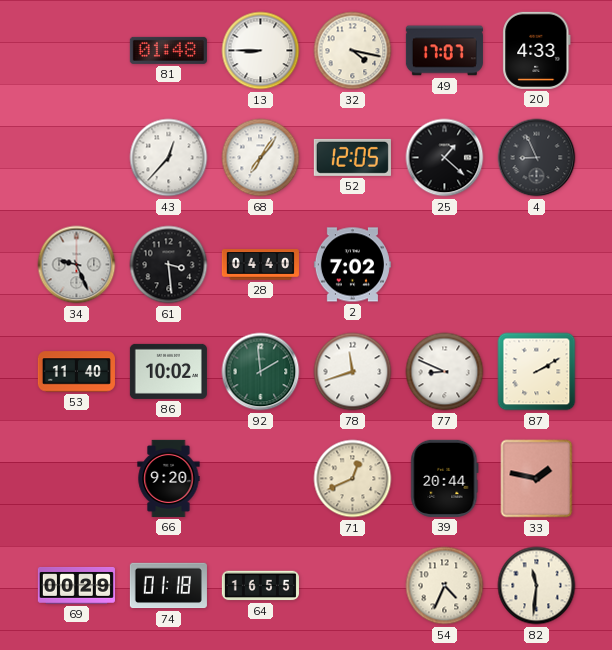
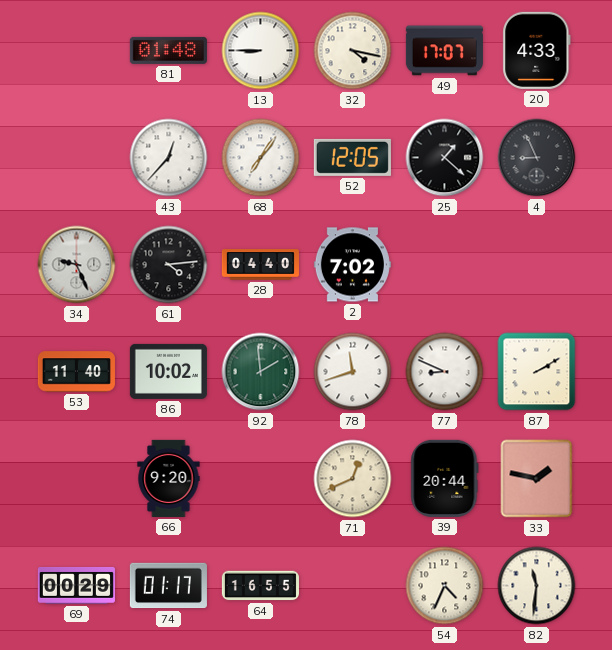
61: 3:29 -> 4:14
74: 01:18 -> 01:17
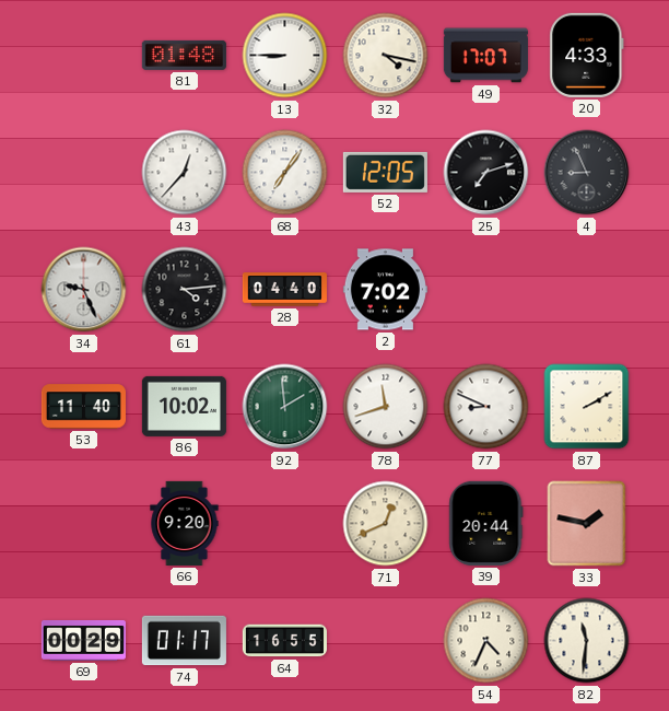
25: 1:22 -> 7:12
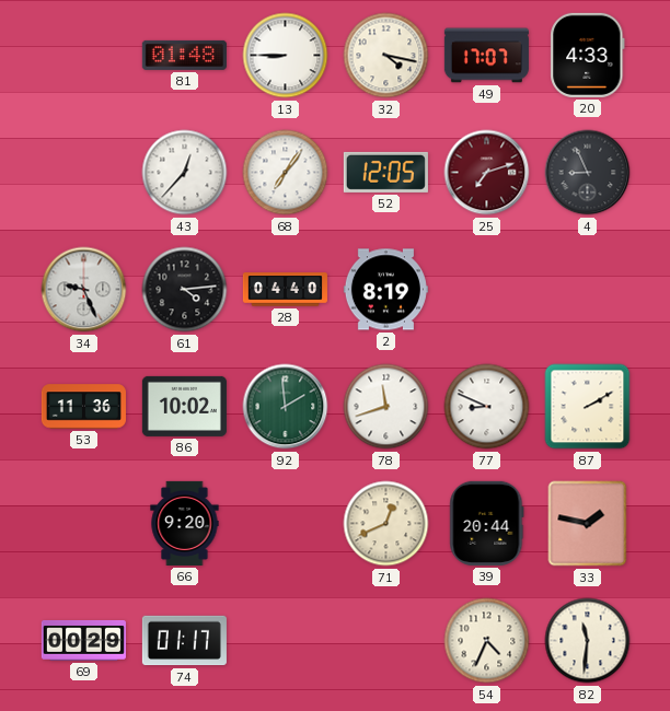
25 dial: black -> burgundy
2: 7:02 -> 8:19
53: 11:40 -> 11:36
64: 16:55 -> none
